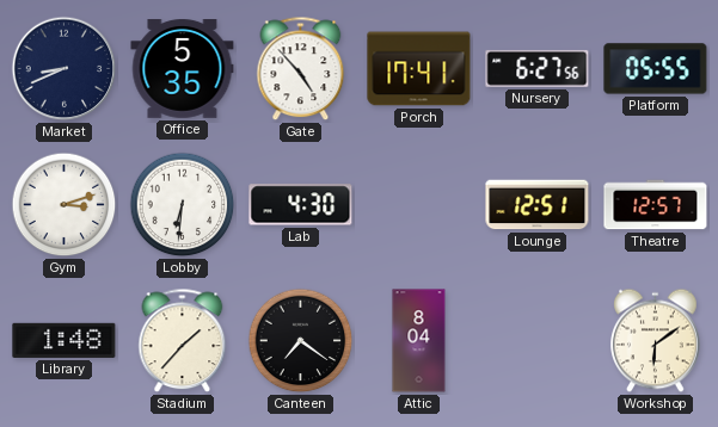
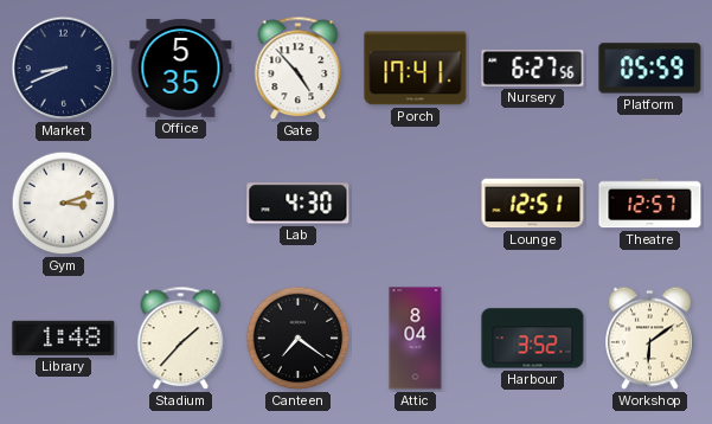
Platform: 05:55 -> 05:59
Lobby: 6:31 -> none
Harbour: none -> 3:52
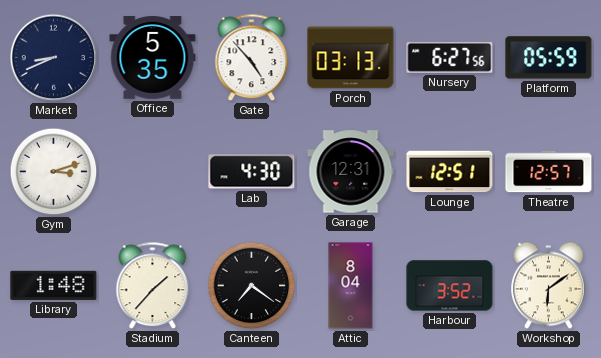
Porch: 17:41 -> 03:13
Garage: none -> 12:31
